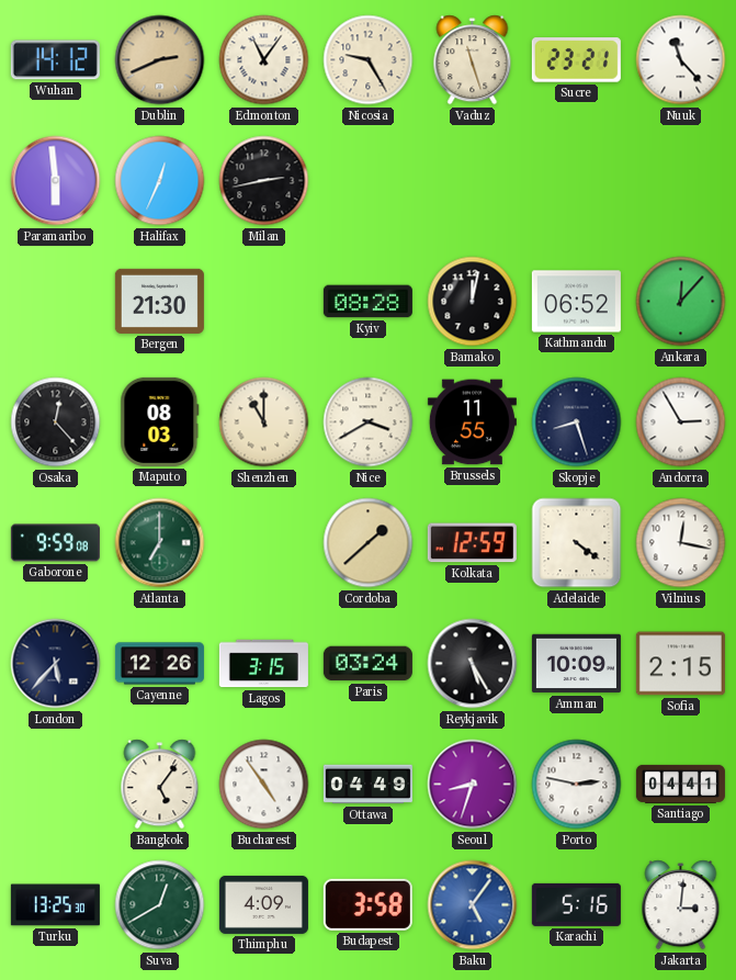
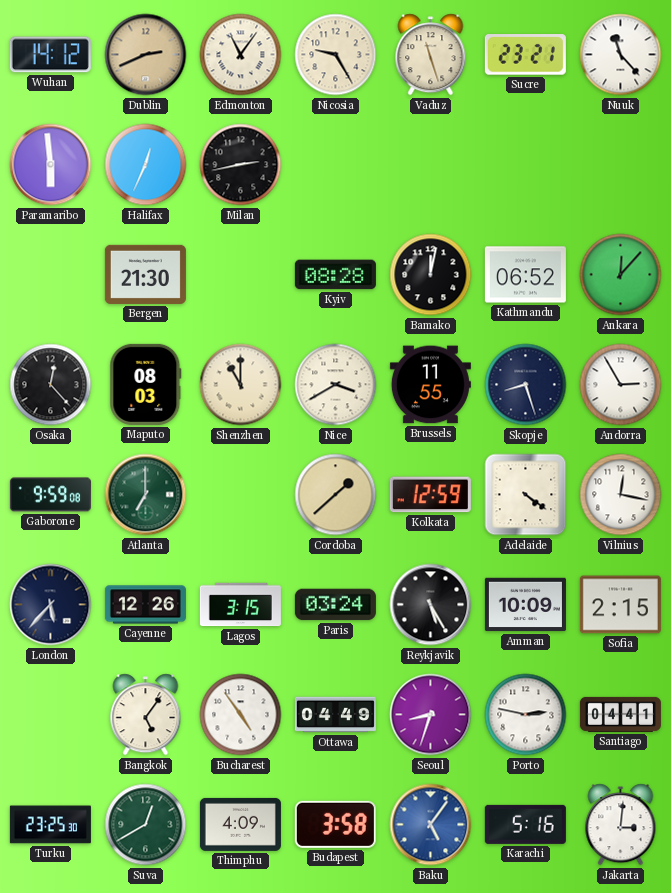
Turku: 13:25 -> 23:25
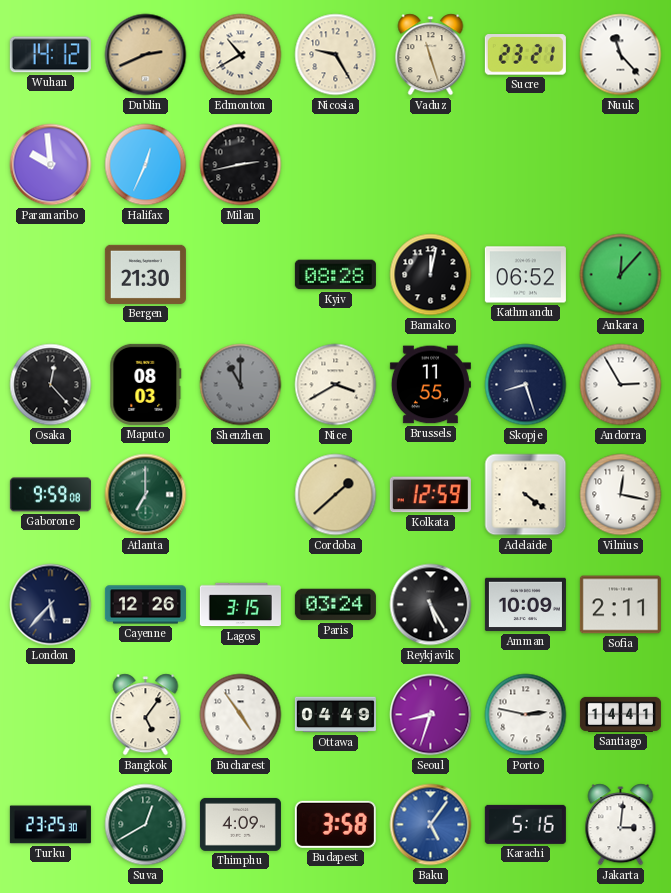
Edmonton: 11:06 -> 10:40
Paramaribo: 5:59 -> 9:59
Shenzhen dial: cream -> grey
Sofia: 2:15 -> 2:11
Santiago: 04:41 -> 14:41
